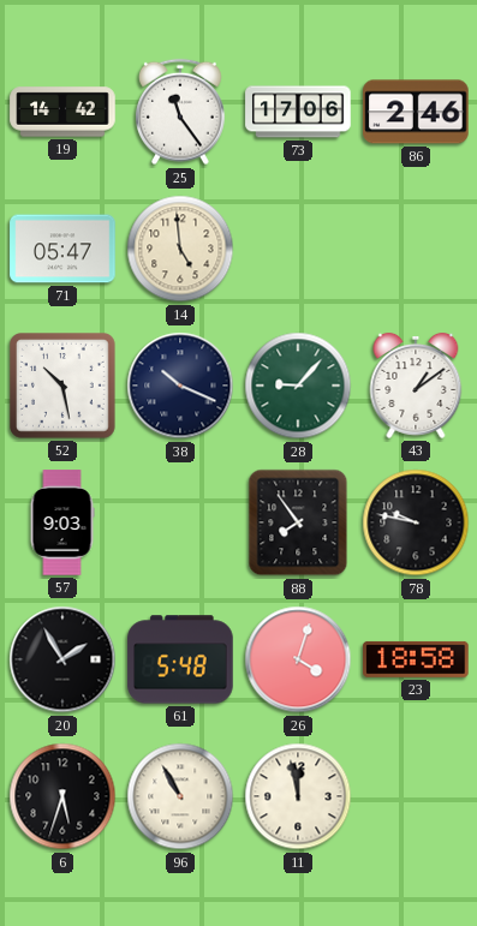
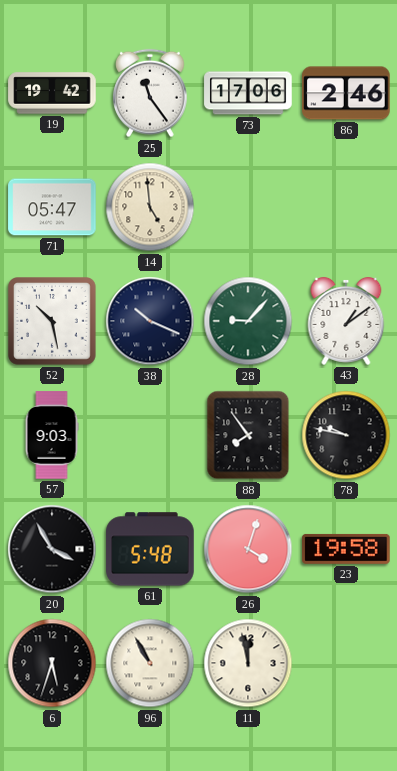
19: 14:42 -> 19:42
20: 1:55 -> 3:55
23: 18:58 -> 19:58
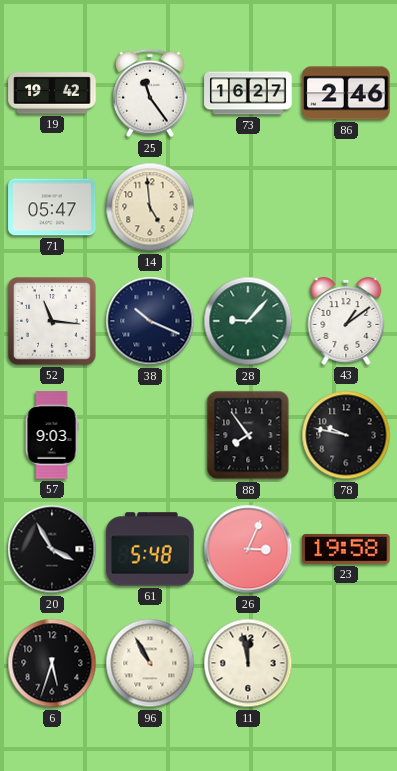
73: 17:06 -> 16:27
52: 10:28 -> 11:16
26: 4:03 -> 3:04
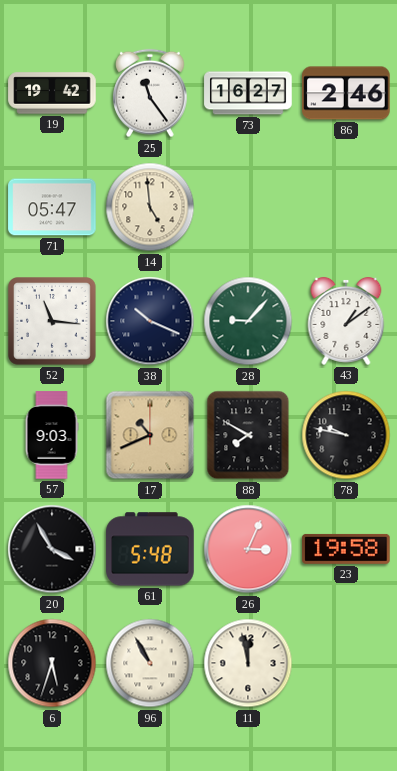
17: none -> 10:41
88: 7:54 -> 7:50
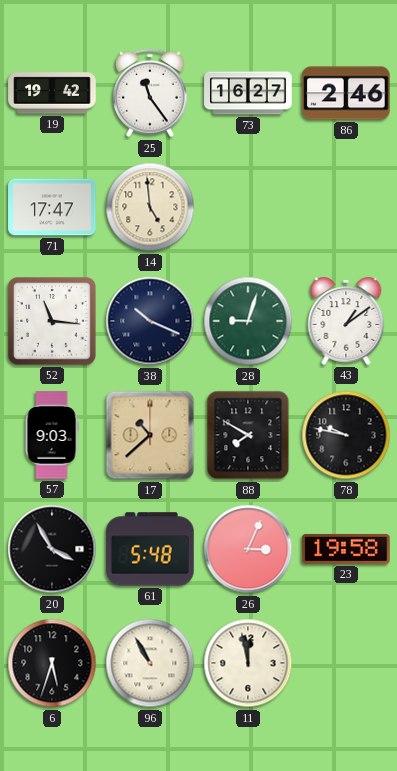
71: 05:47 -> 17:47
28: 9:07 -> 9:03
17: 10:41 -> 10:38
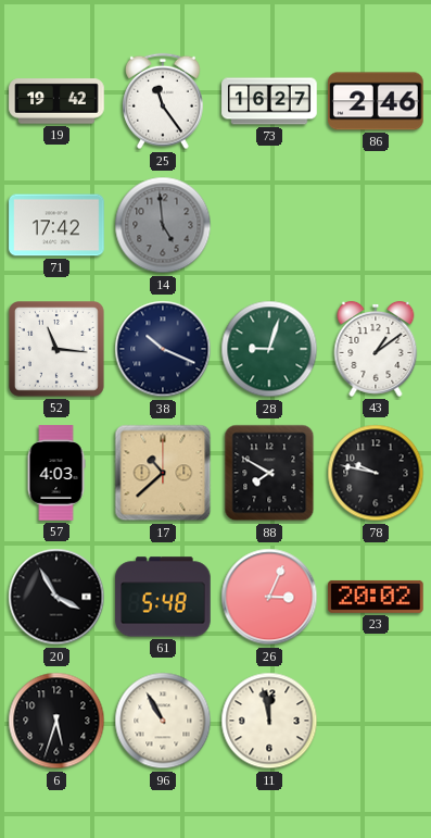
71: 17:47 -> 17:42
14 dial: cream -> grey
57: 9:03 -> 4:03
23: 19:58 -> 20:02
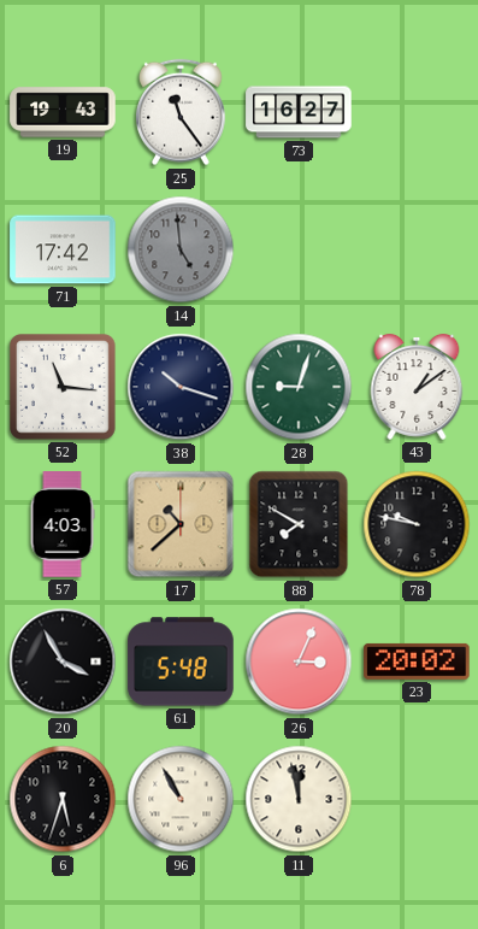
19: 19:42 -> 19:43
86: 2:46 -> none
38: 10:19 -> 10:18
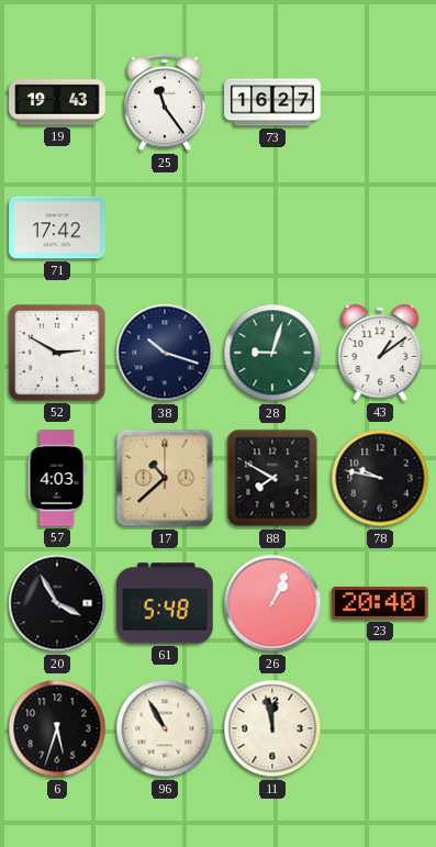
14: 4:59 -> none
52: 11:16 -> 2:50
26: 3:04 -> 1:04
23: 20:02 -> 20:40
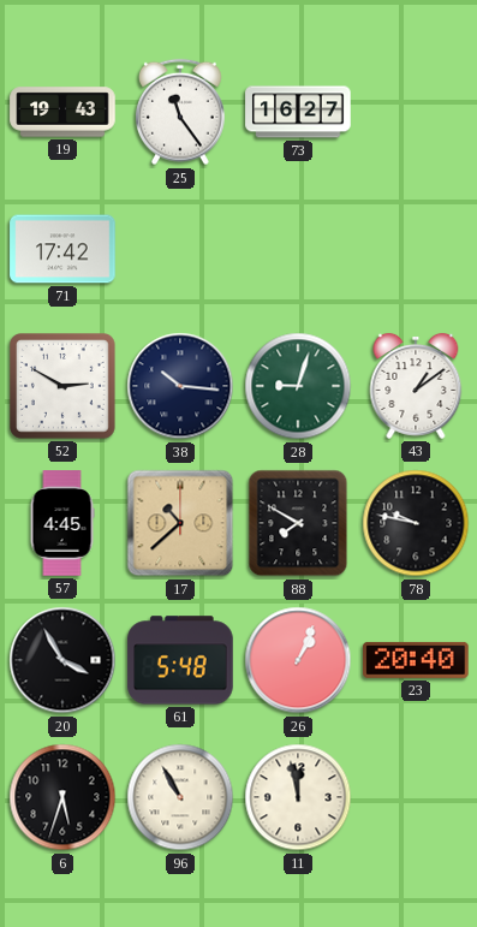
38: 10:18 -> 10:16
57: 4:03 -> 4:45
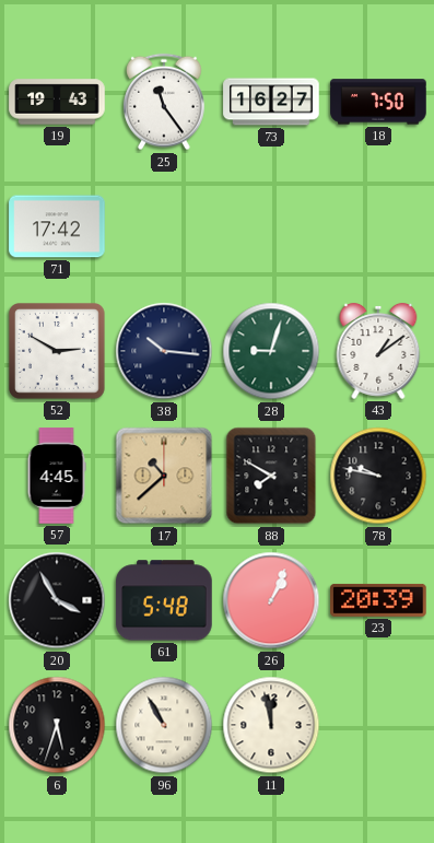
18: none -> 7:50
23: 20:40 -> 20:39
